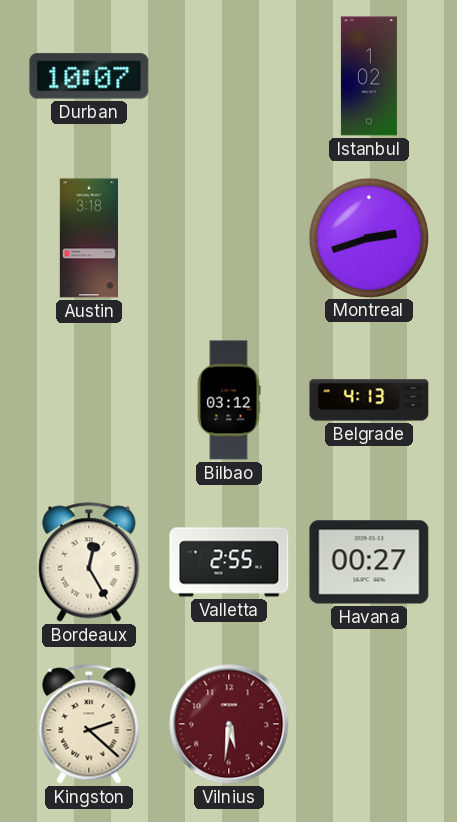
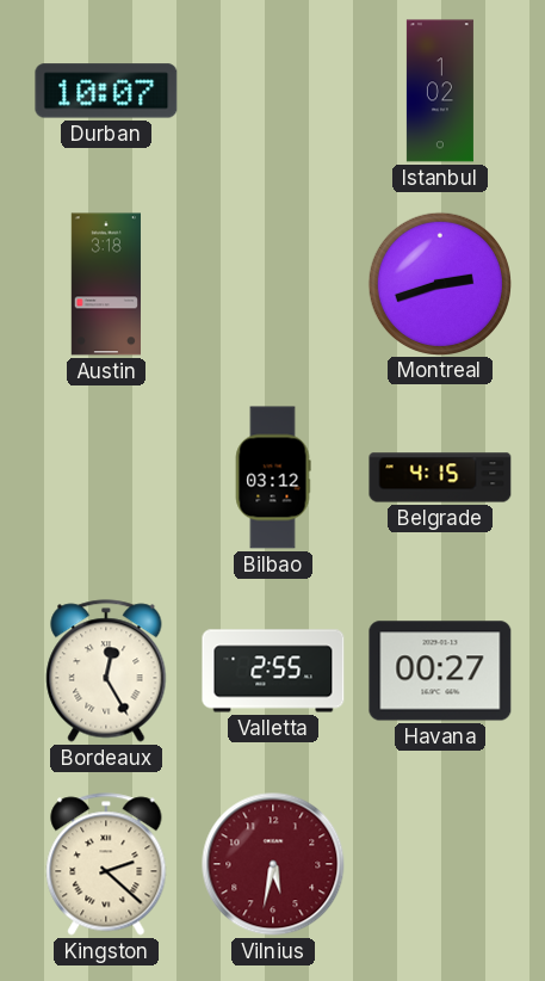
Belgrade: 4:13 -> 4:15
Vilnius: 5:31 -> 5:32
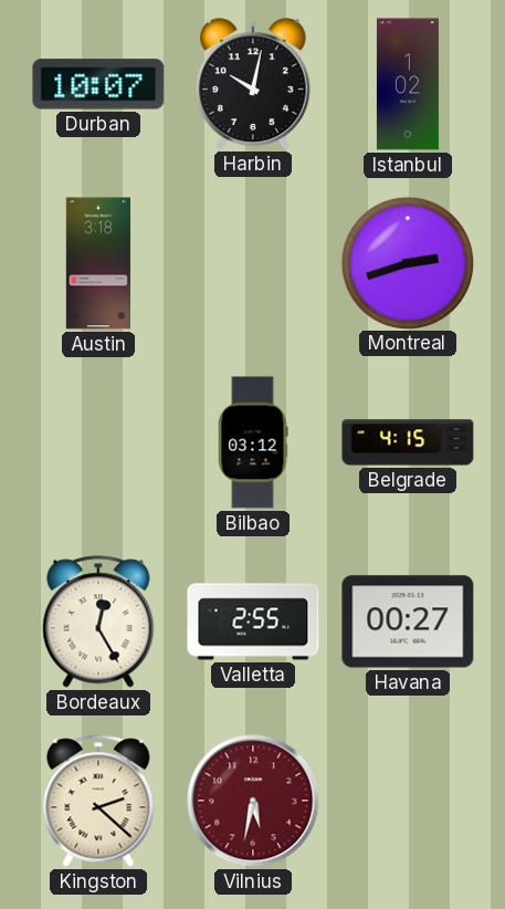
Harbin: none -> 10:02
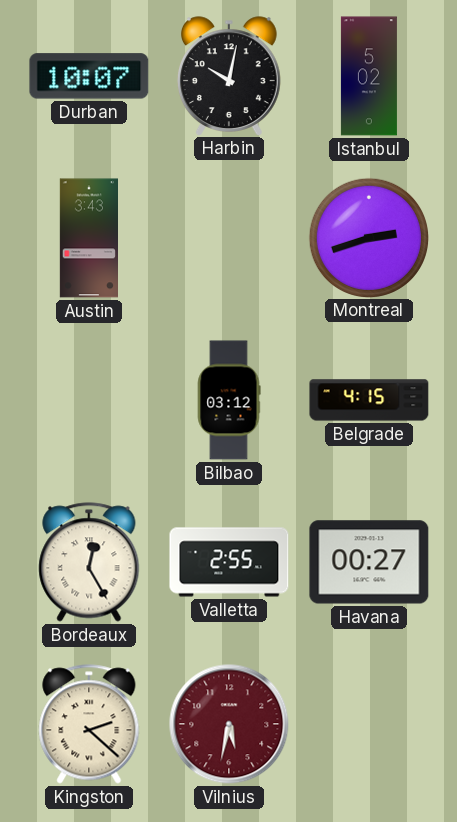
Istanbul: 1:02 -> 5:02
Austin: 3:18 -> 3:43
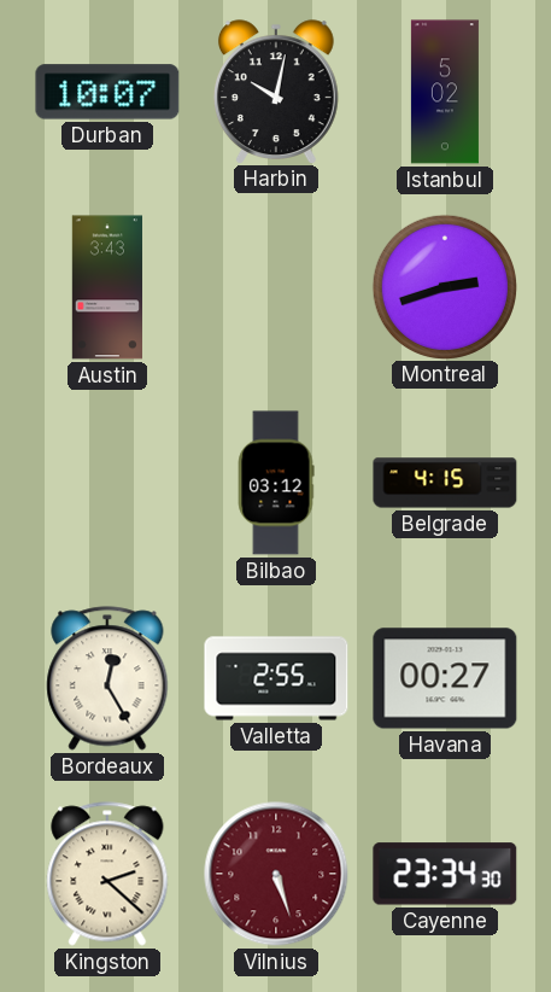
Vilnius: 5:32 -> 5:27
Cayenne: none -> 23:34
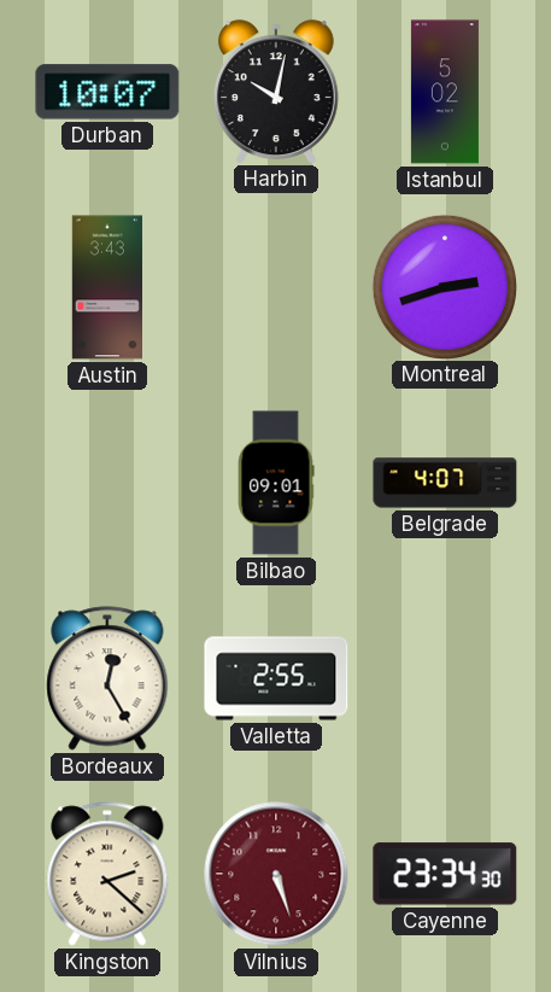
Bilbao: 03:12 -> 09:01
Belgrade: 4:15 -> 4:07
Havana: 00:27 -> none
